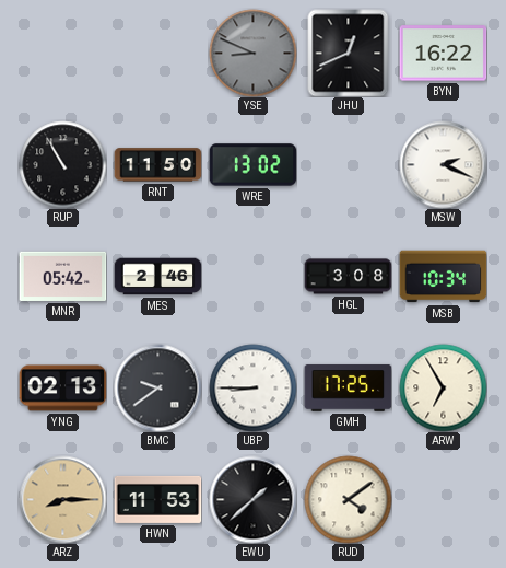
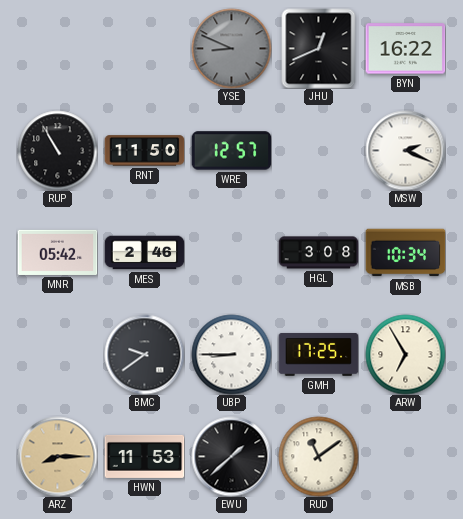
WRE: 13:02 -> 12:57
YNG: 02:13 -> none
RUD: 4:09 -> 11:09
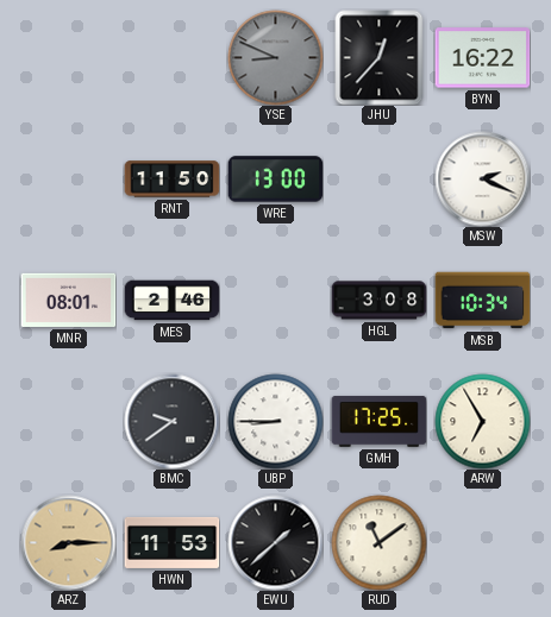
JHU: 12:41 -> 12:37
RUP: 10:55 -> none
WRE: 12:57 -> 13:00
MNR: 05:42 -> 08:01
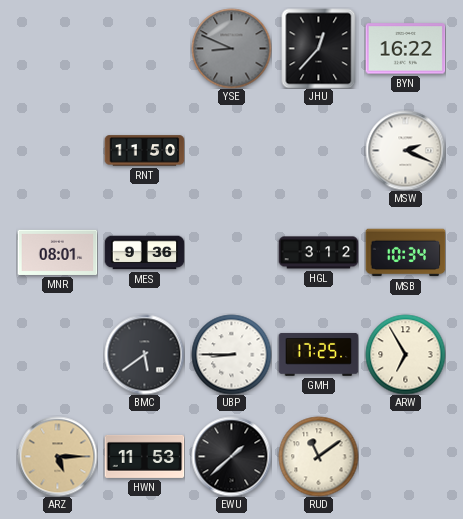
WRE: 13:00 -> none
MES: 2:46 -> 9:36
HGL: 3:08 -> 3:12
BMC: 9:39 -> 5:39
ARZ: 8:15 -> 5:15
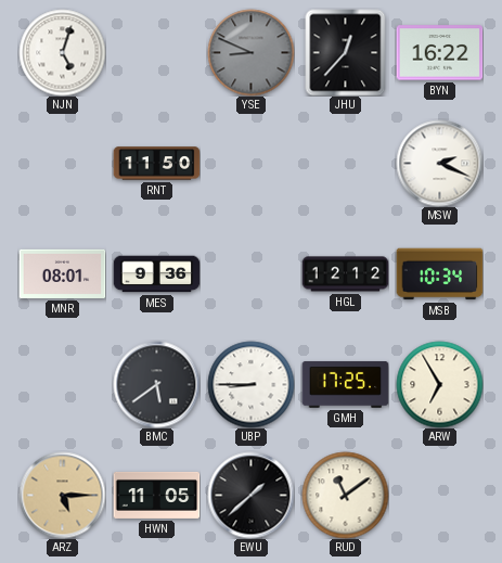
NJN: none -> 5:03
HGL: 3:12 -> 12:12
HWN: 11:53 -> 11:05
